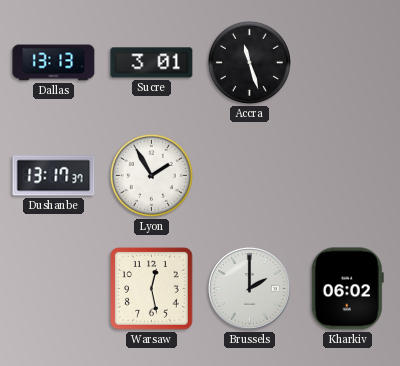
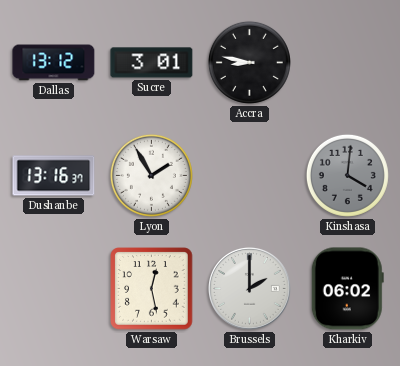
Dallas: 13:13 -> 13:12
Accra: 11:27 -> 8:47
Dushanbe: 13:17 -> 13:16
Kinshasa: none -> 4:01
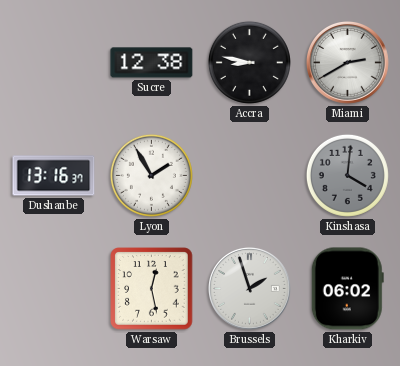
Dallas: 13:12 -> none
Sucre: 3:01 -> 12:38
Miami: none -> 2:40
Brussels: 2:00 -> 1:57
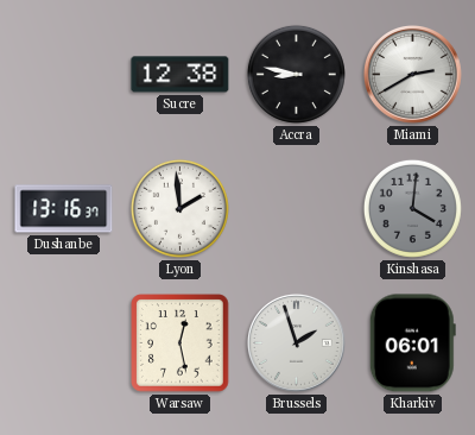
Lyon: 1:55 -> 1:59
Kharkiv: 06:02 -> 06:01
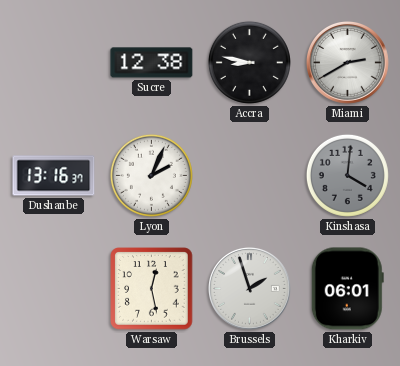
Lyon: 1:59 -> 2:04
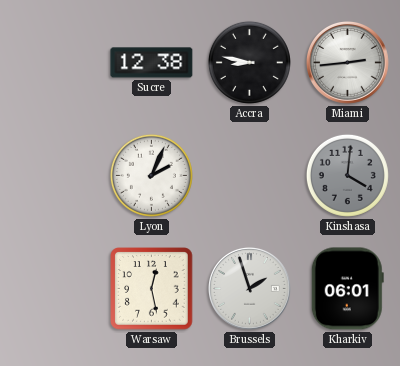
Miami: 2:40 -> 2:44
Dushanbe: 13:16 -> none
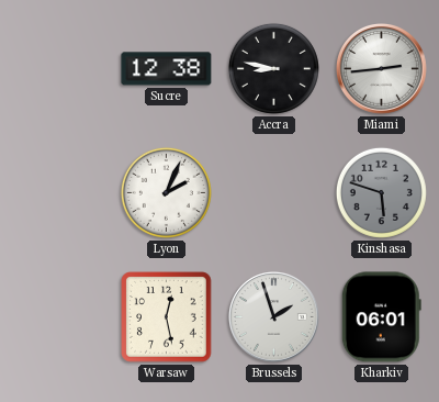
Kinshasa: 4:01 -> 5:48
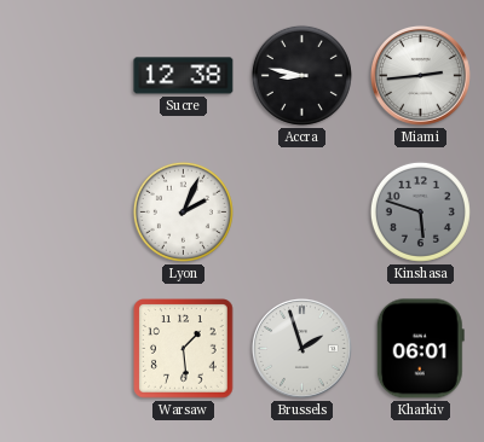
Warsaw: 12:28 -> 1:29
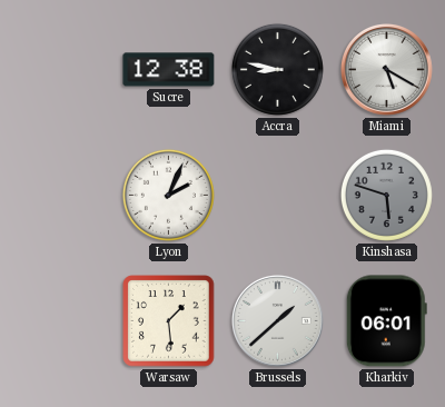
Miami: 2:44 -> 5:20
Brussels: 1:57 -> 1:38
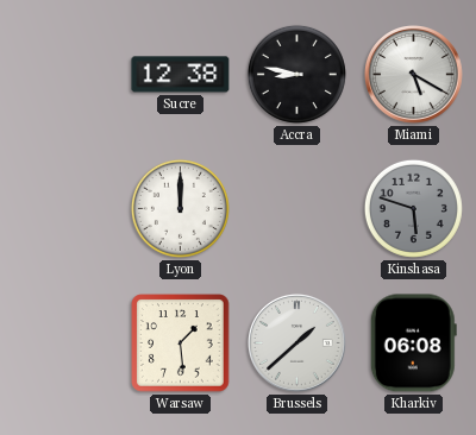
Lyon: 2:04 -> 12:00
Kharkiv: 06:01 -> 06:08
